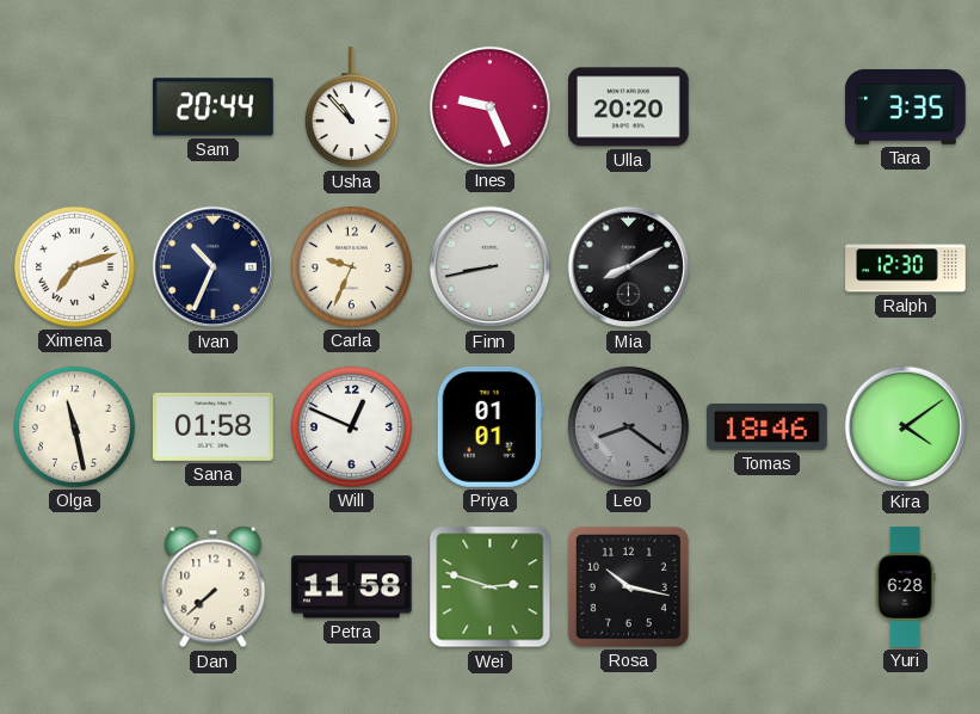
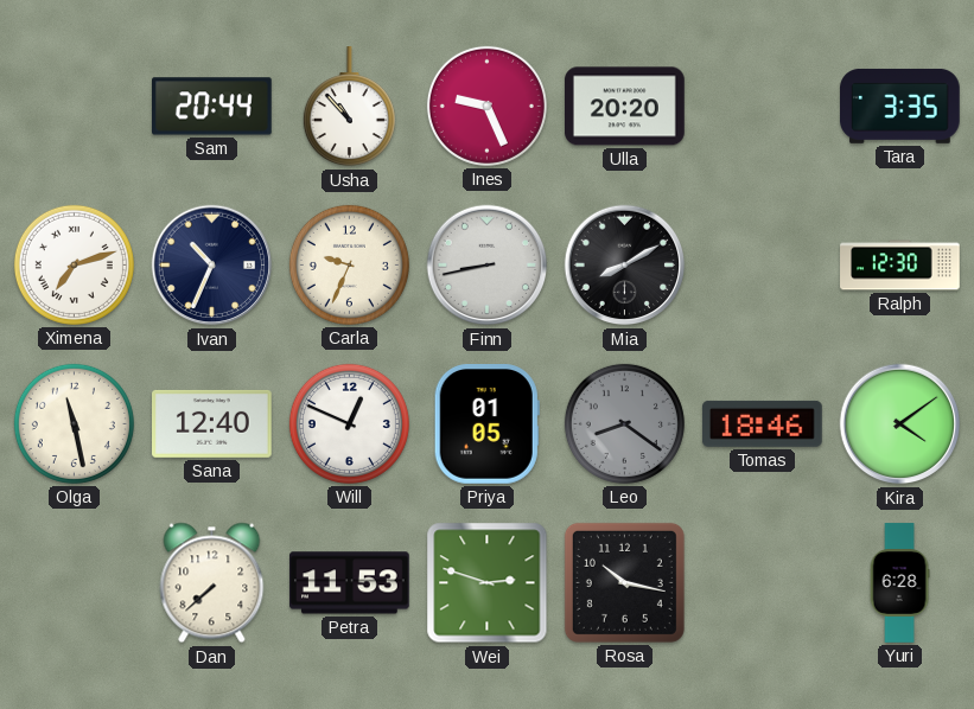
Sana: 01:58 -> 12:40
Priya: 01:01 -> 01:05
Petra: 11:58 -> 11:53
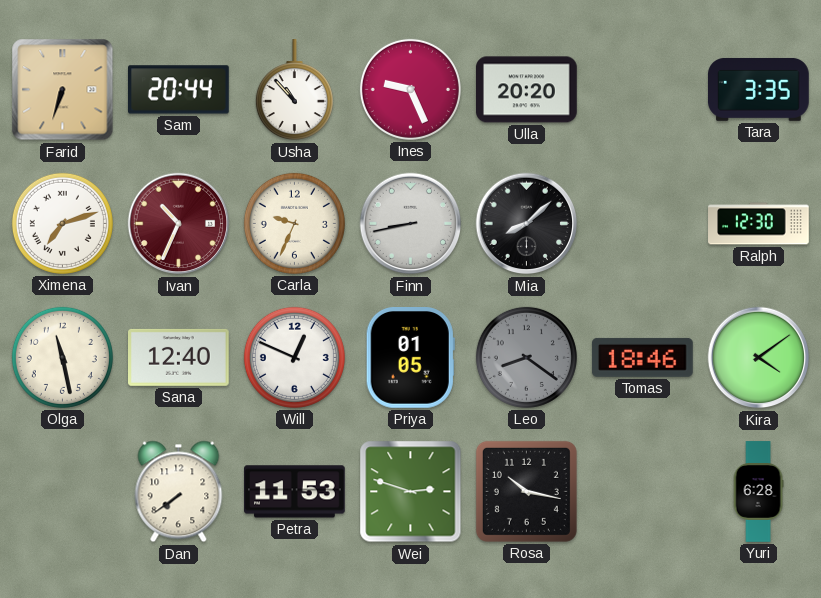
Farid: none -> 6:33
Ivan dial: navy -> burgundy
Mia: 8:10 -> 8:08
Dan: 7:38 -> 7:39
